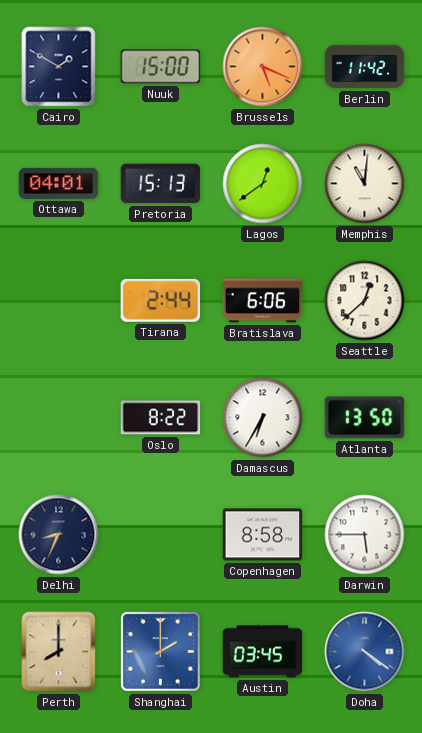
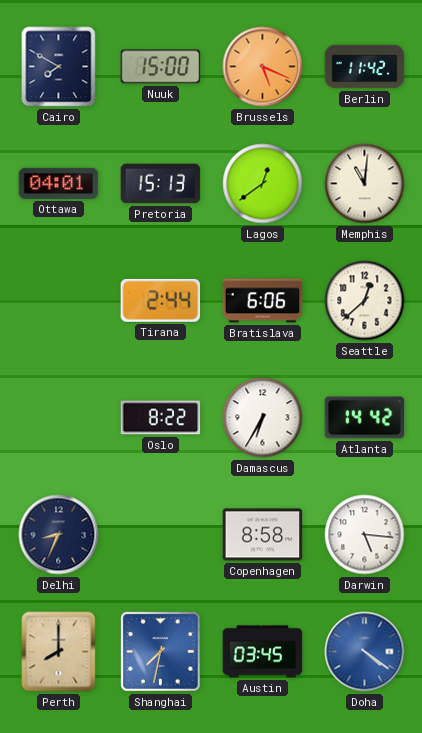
Cairo: 1:50 -> 7:50
Atlanta: 13:50 -> 14:42
Darwin: 5:45 -> 5:16
Shanghai: 2:00 -> 7:32
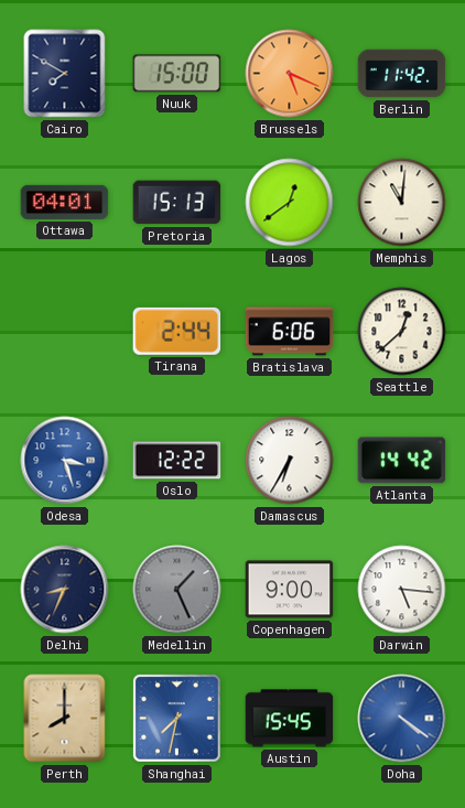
Odesa: none -> 3:27
Oslo: 8:22 -> 12:22
Medellin: none -> 1:26
Copenhagen: 8:58 -> 9:00
Austin: 03:45 -> 15:45
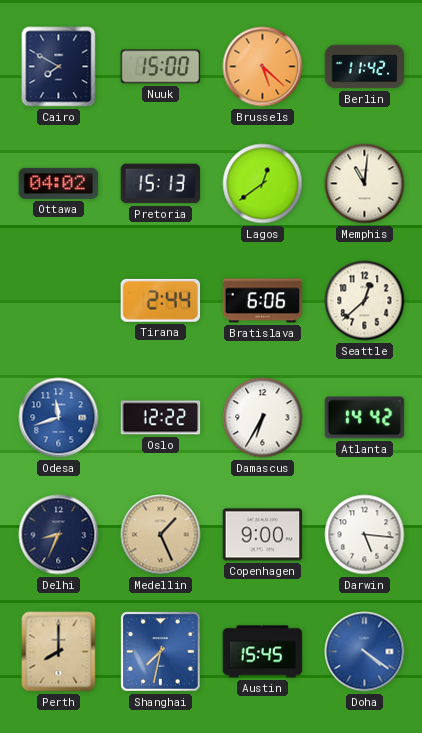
Brussels: 5:19 -> 5:22
Ottawa: 04:01 -> 04:02
Odesa: 3:27 -> 11:42
Medellin dial: grey -> champagne
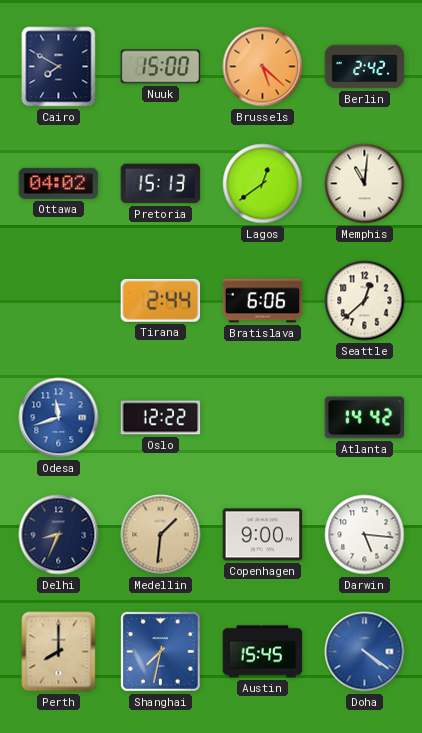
Berlin: 11:42 -> 2:42
Damascus: 6:35 -> none
Medellin: 1:26 -> 1:31
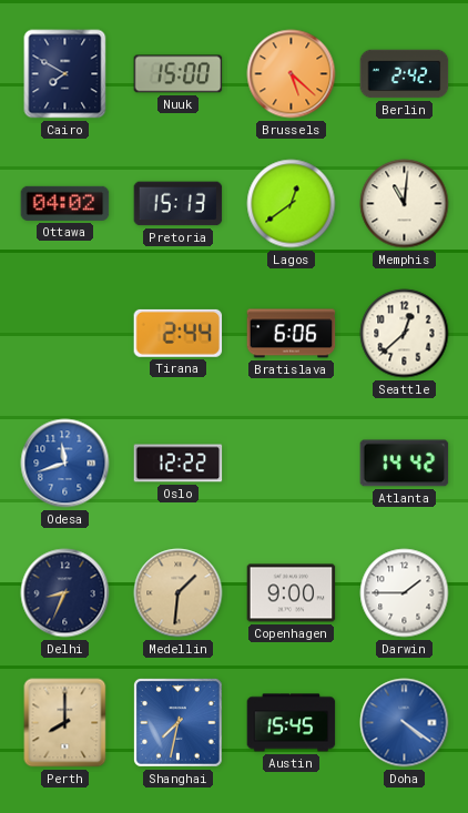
Darwin: 5:16 -> 1:45
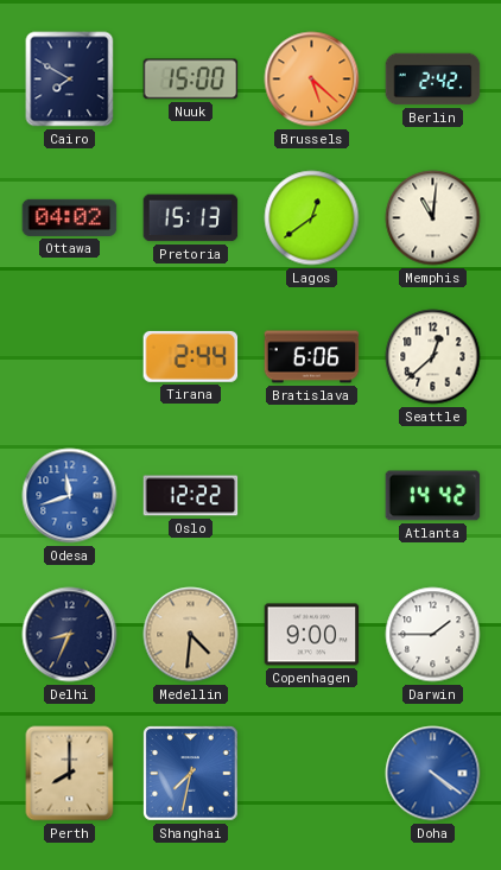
Medellin: 1:31 -> 4:31
Austin: 15:45 -> none
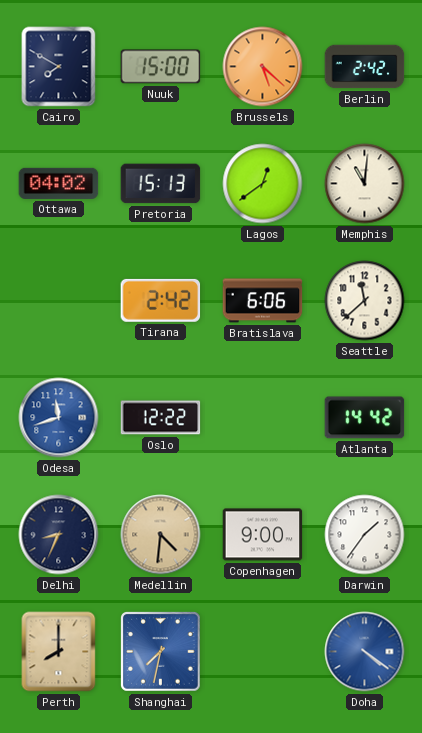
Tirana: 2:44 -> 2:42
Seattle: 12:38 -> 11:38
Darwin: 1:45 -> 1:36
